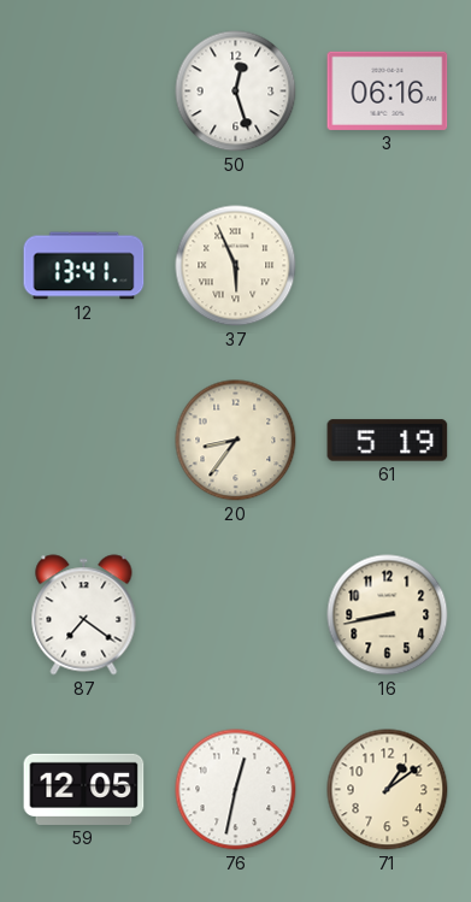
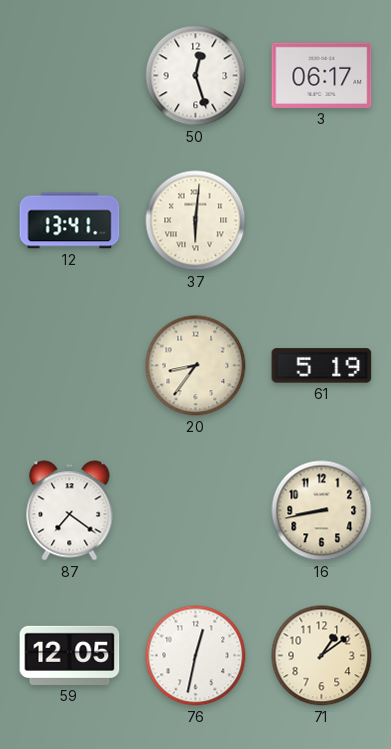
3: 06:16 -> 06:17
37: 5:56 -> 6:01
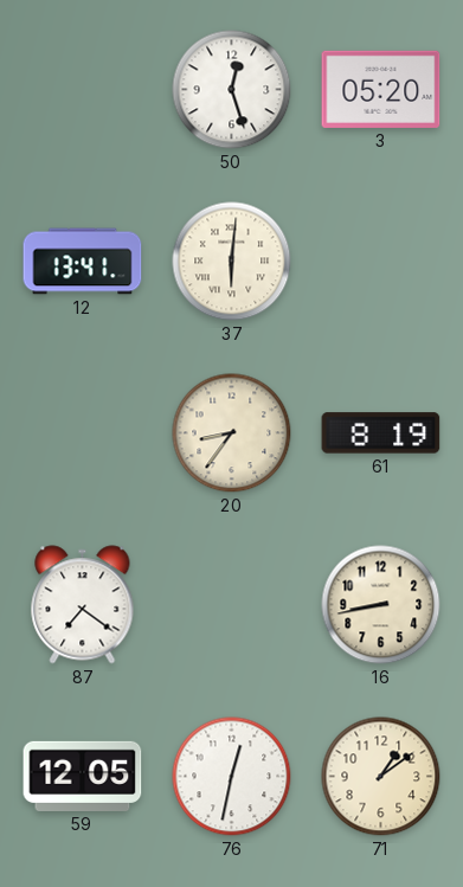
3: 06:17 -> 05:20
61: 5:19 -> 8:19
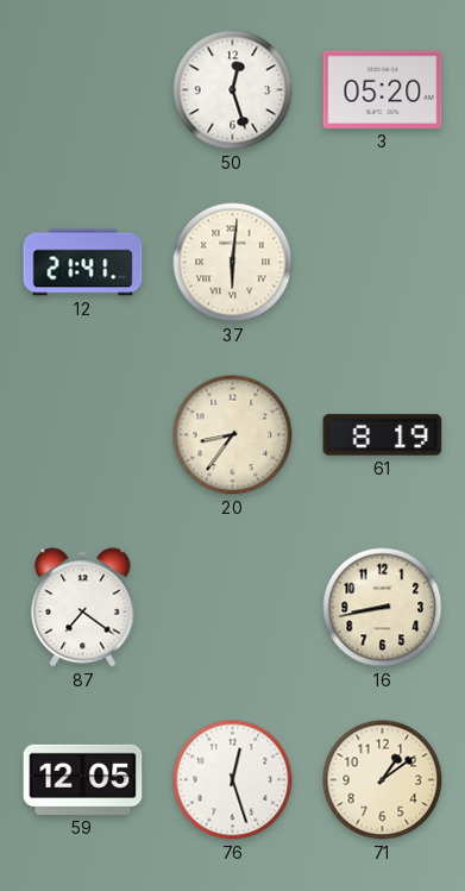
12: 13:41 -> 21:41
76: 12:32 -> 12:27
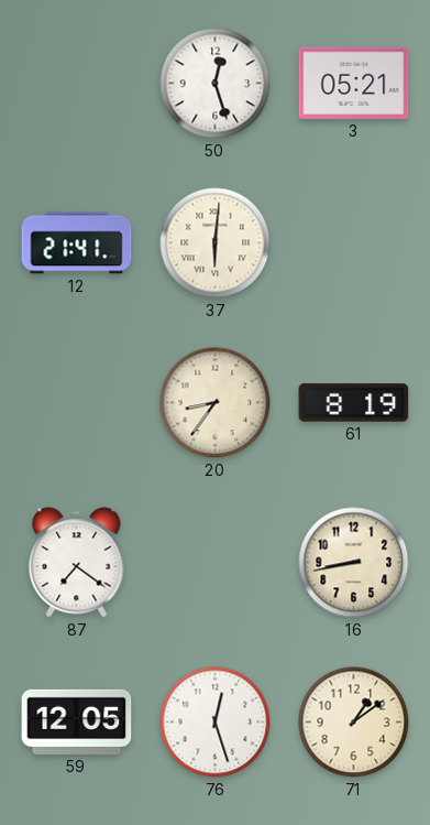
3: 05:20 -> 05:21
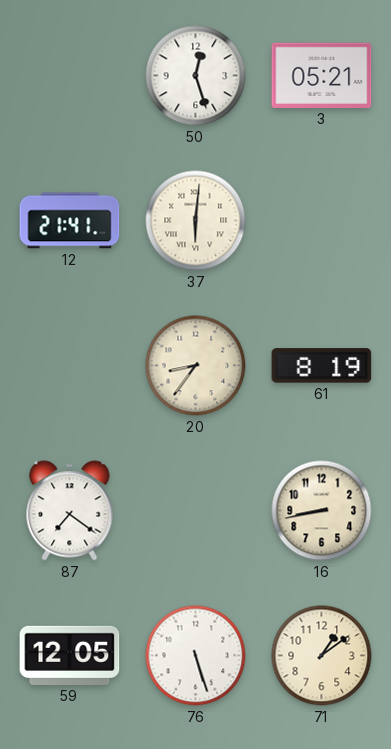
76: 12:27 -> 5:27
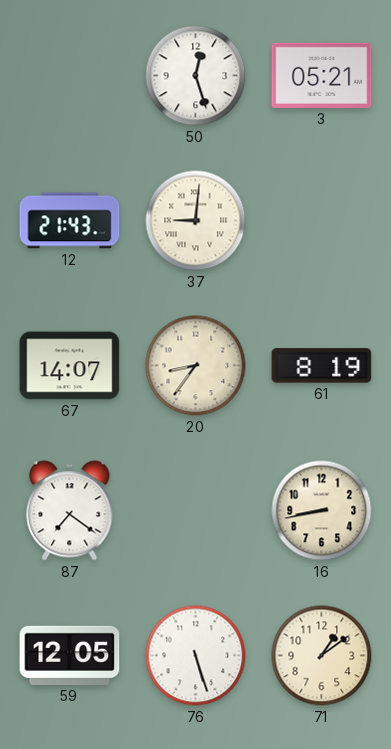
12: 21:41 -> 21:43
37: 6:01 -> 9:01
67: none -> 14:07
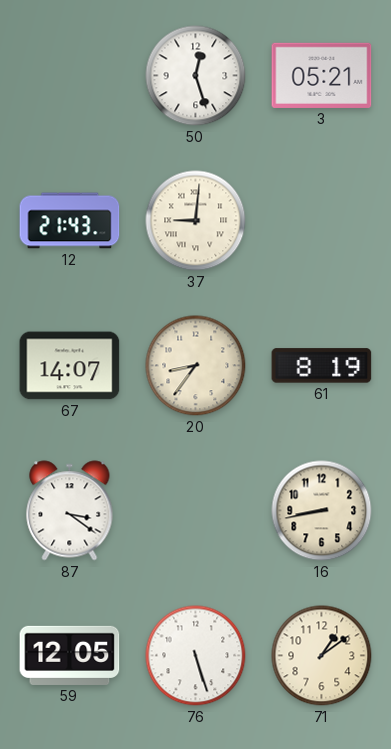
87: 7:21 -> 3:21
